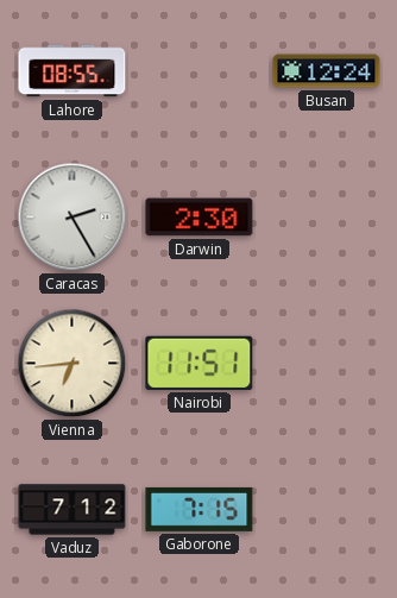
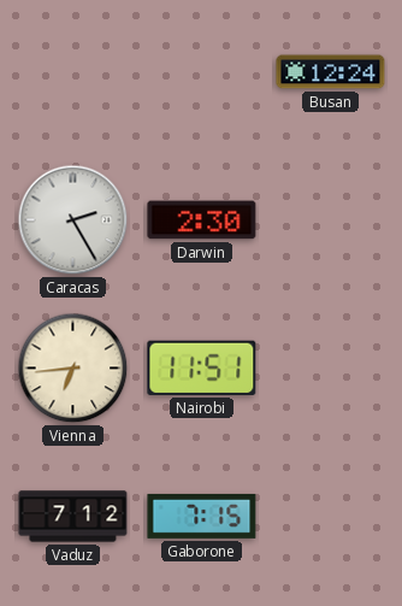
Lahore: 08:55 -> none
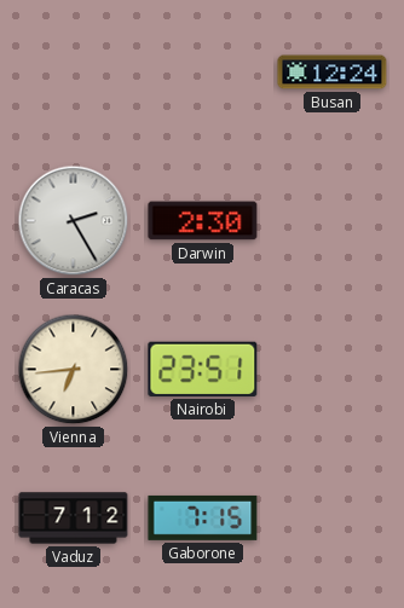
Nairobi: 11:51 -> 23:51
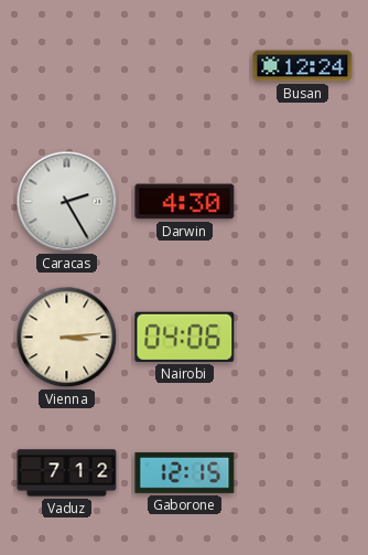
Darwin: 2:30 -> 4:30
Vienna: 6:44 -> 3:14
Nairobi: 23:51 -> 04:06
Gaborone: 7:15 -> 12:15
